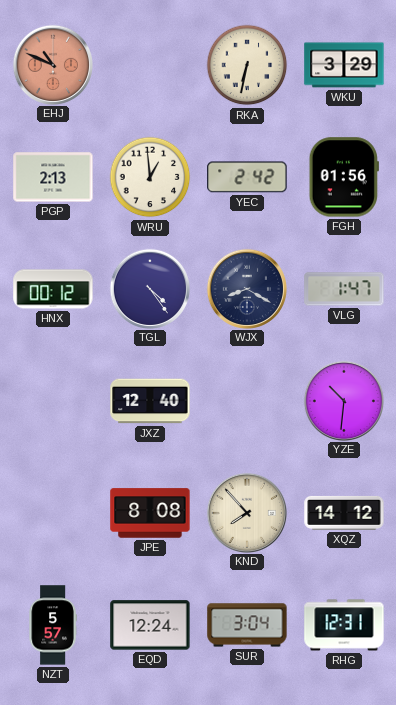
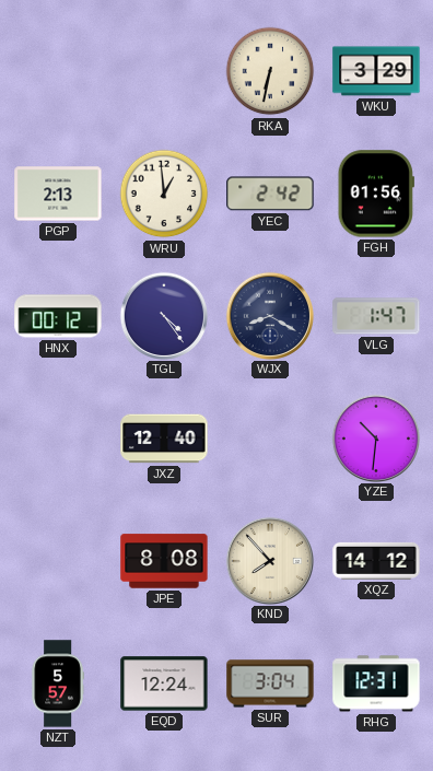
EHJ: 10:49 -> none
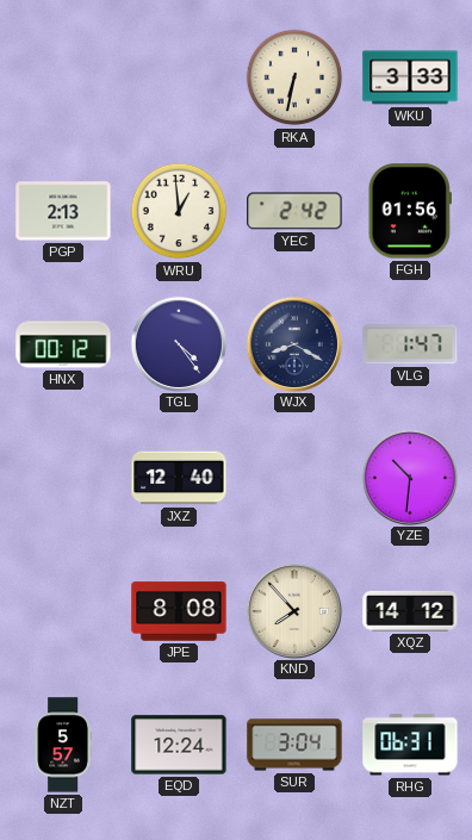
WKU: 3:29 -> 3:33
RHG: 12:31 -> 06:31
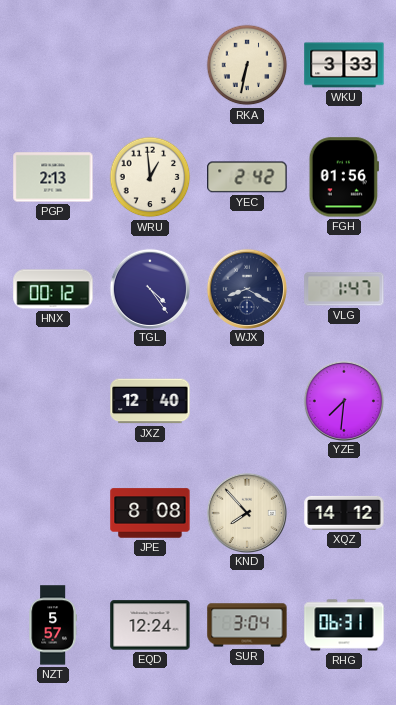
YZE: 10:31 -> 7:31
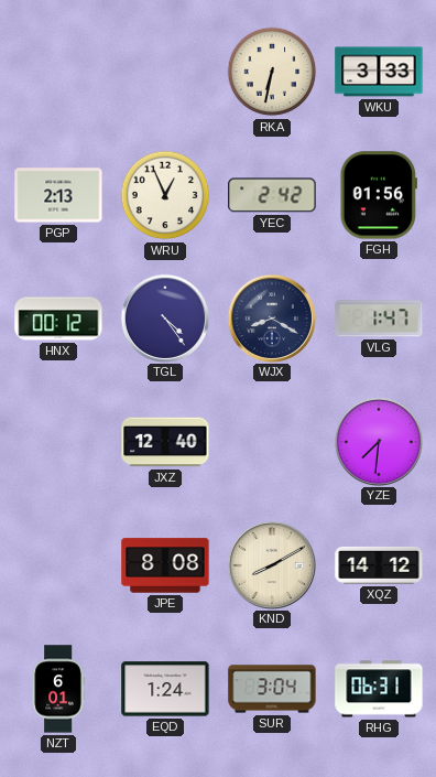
WRU: 12:59 -> 12:56
KND: 7:53 -> 8:10
NZT: 5:57 -> 6:01
EQD: 12:24 -> 1:24
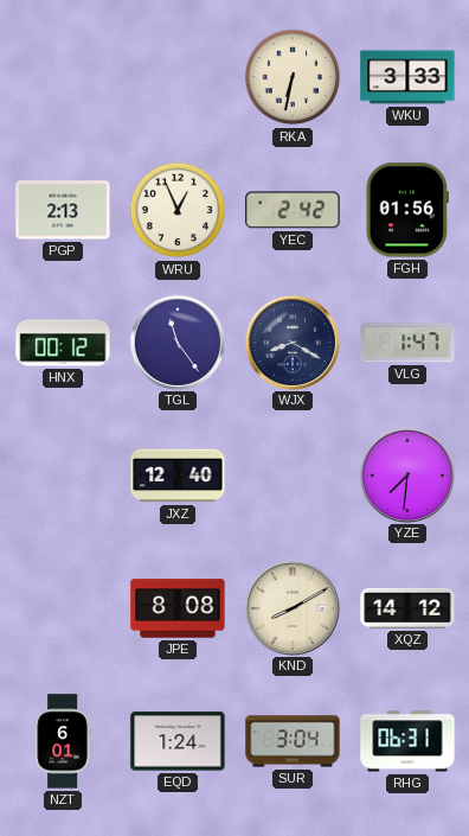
TGL: 4:24 -> 11:24
